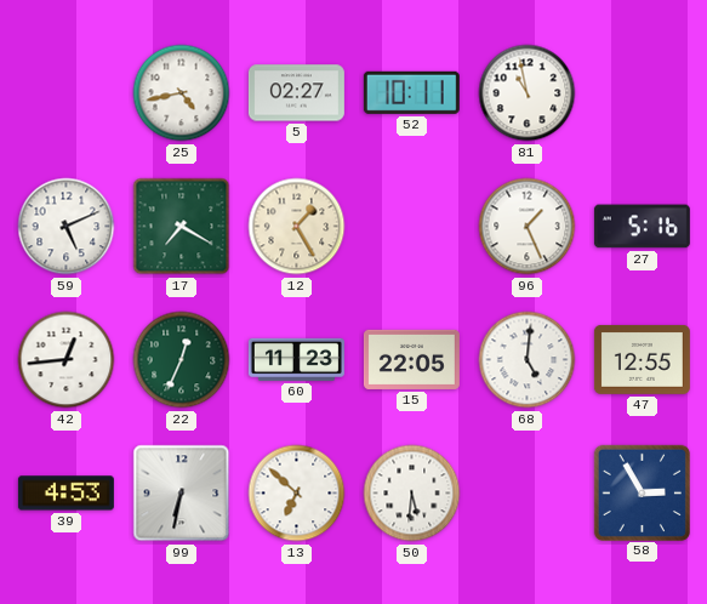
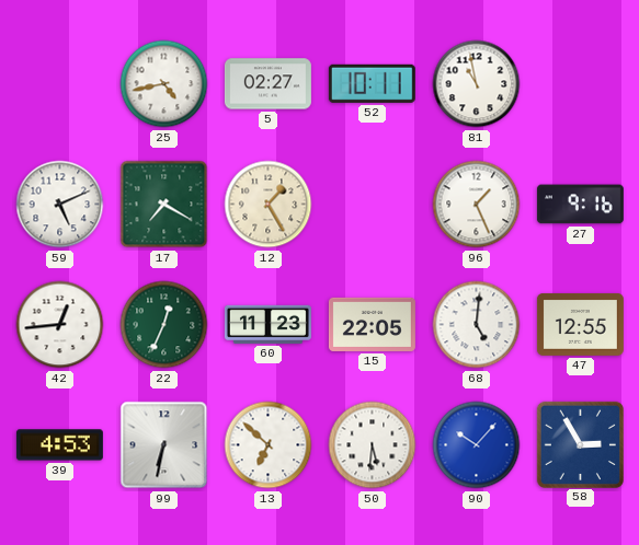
27: 5:16 -> 9:16
90: none -> 10:07
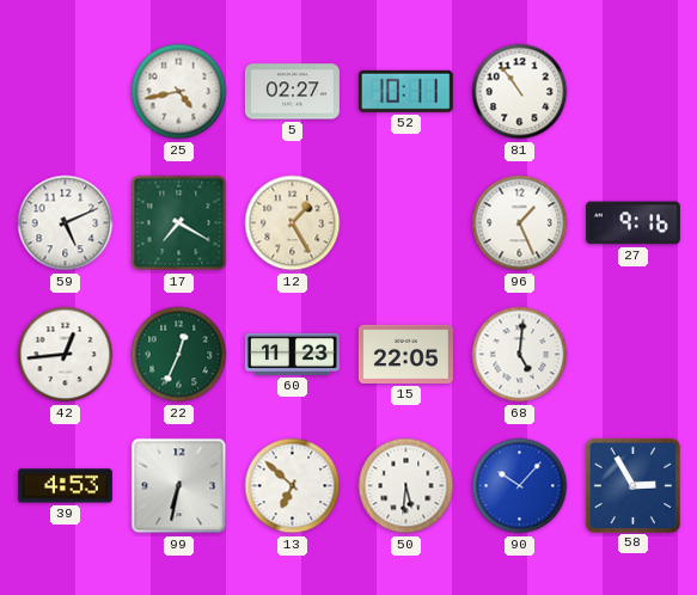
81: 10:58 -> 10:54
47: 12:55 -> none
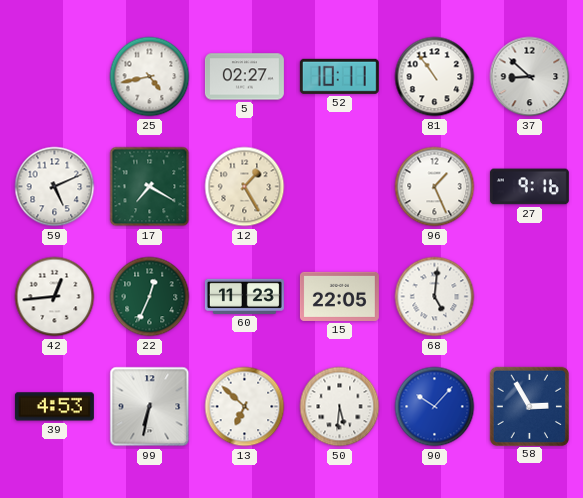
37: none -> 8:52
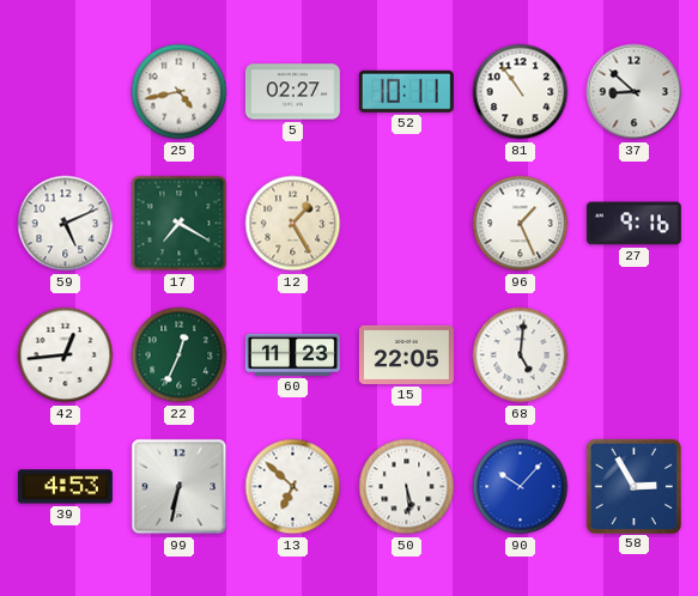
50: 5:31 -> 5:29
